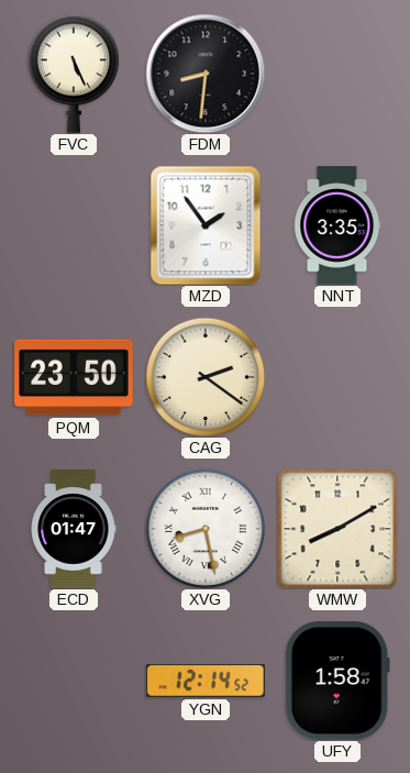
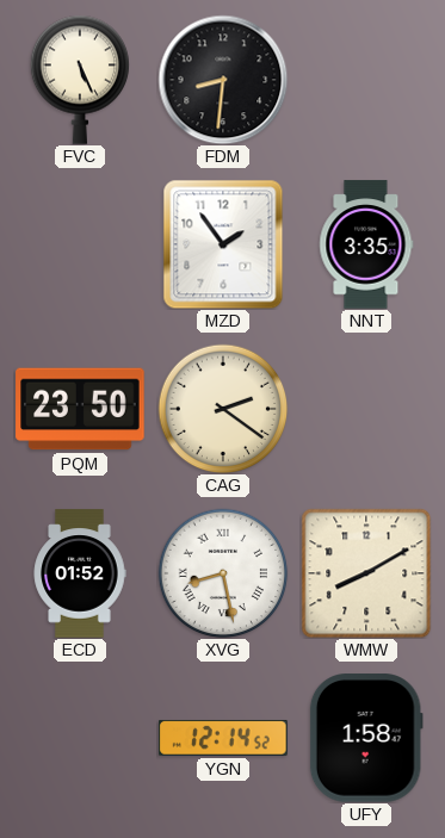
ECD: 01:47 -> 01:52
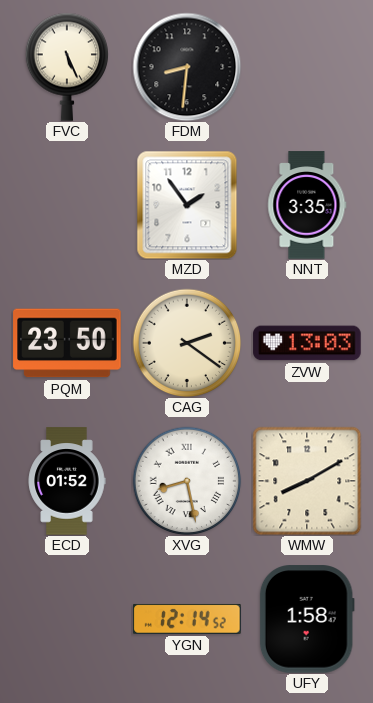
ZVW: none -> 13:03
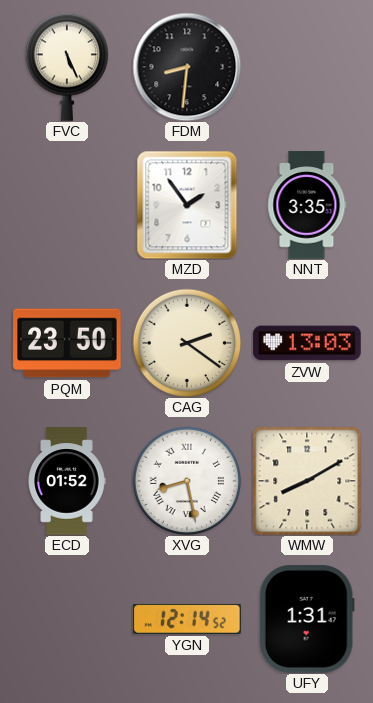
UFY: 1:58 -> 1:31
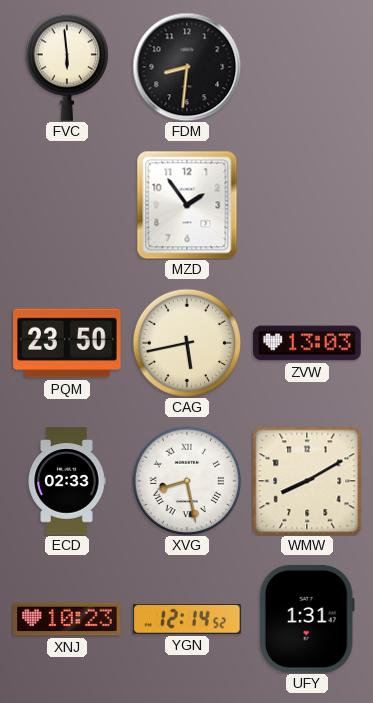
FVC: 5:26 -> 5:59
NNT: 3:35 -> none
CAG: 2:21 -> 5:43
ECD: 01:52 -> 02:33
XNJ: none -> 10:23
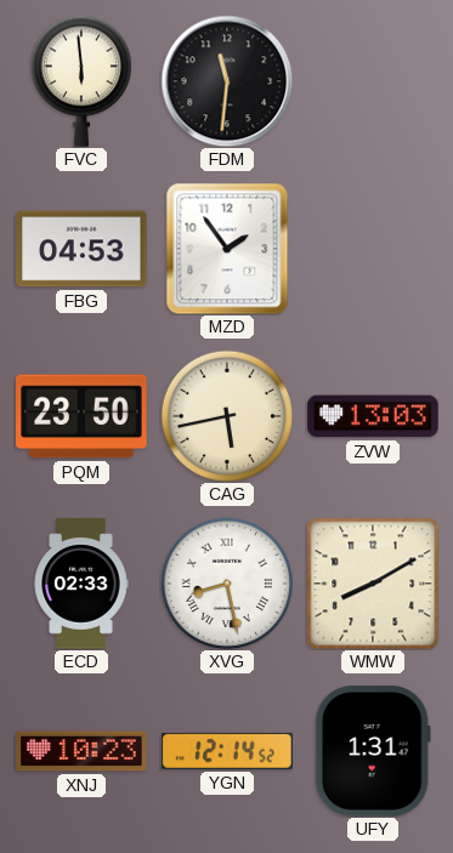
FDM: 8:31 -> 11:31
FBG: none -> 04:53
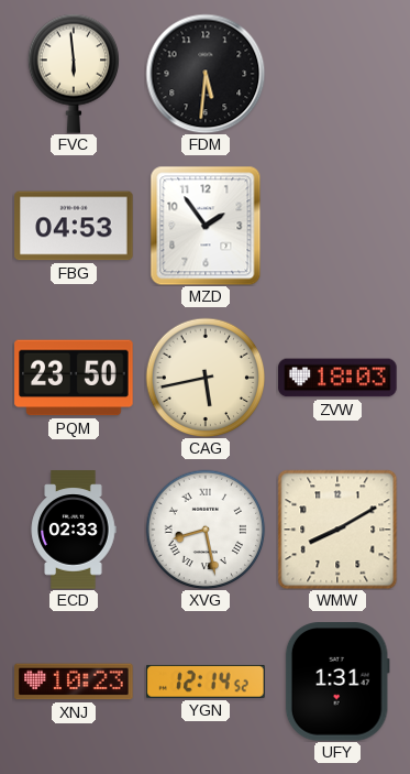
FDM: 11:31 -> 5:31
ZVW: 13:03 -> 18:03
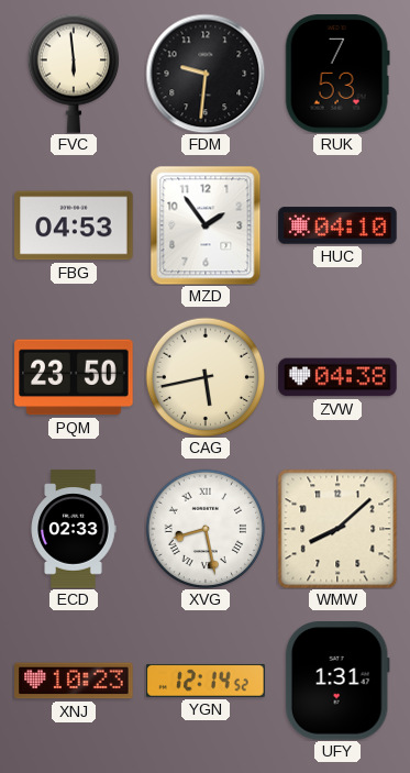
FDM: 5:31 -> 9:31
RUK: none -> 7:53
HUC: none -> 04:10
ZVW: 18:03 -> 04:38
WMW: 8:10 -> 8:08
